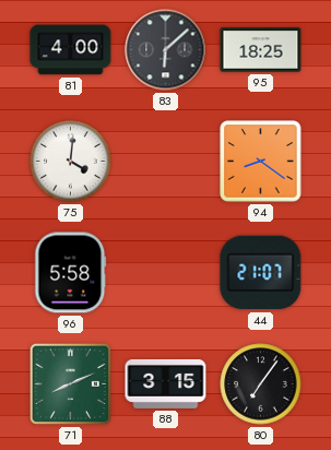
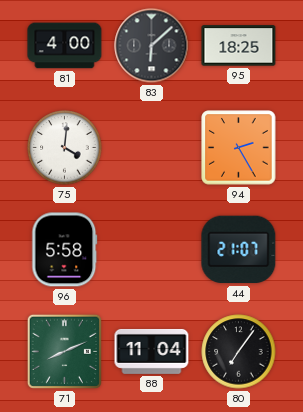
94: 8:21 -> 2:25
88: 3:15 -> 11:04
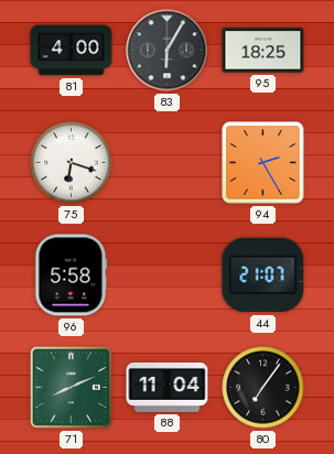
83: 6:08 -> 6:05
75: 4:01 -> 6:18
